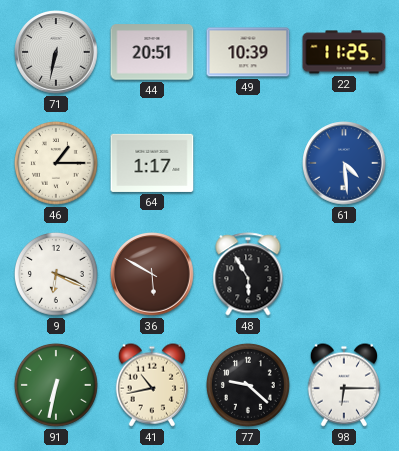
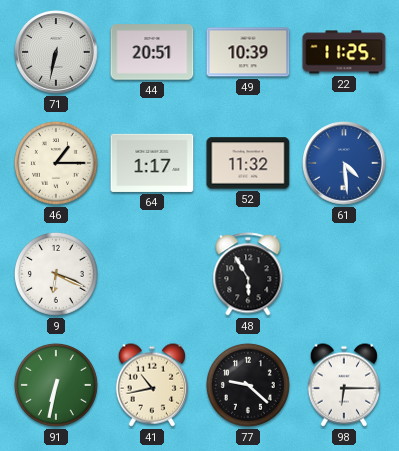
52: none -> 11:32
36: 5:50 -> none
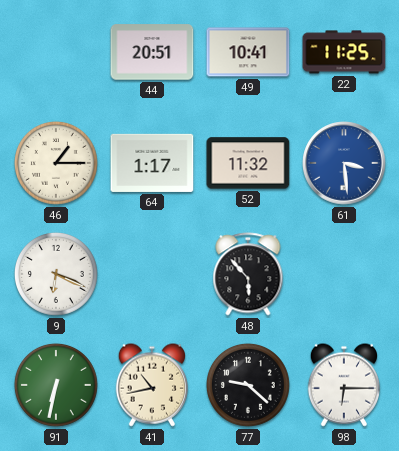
71: 6:32 -> none
49: 10:39 -> 10:41
61: 4:29 -> 3:29
48: 5:55 -> 5:53
